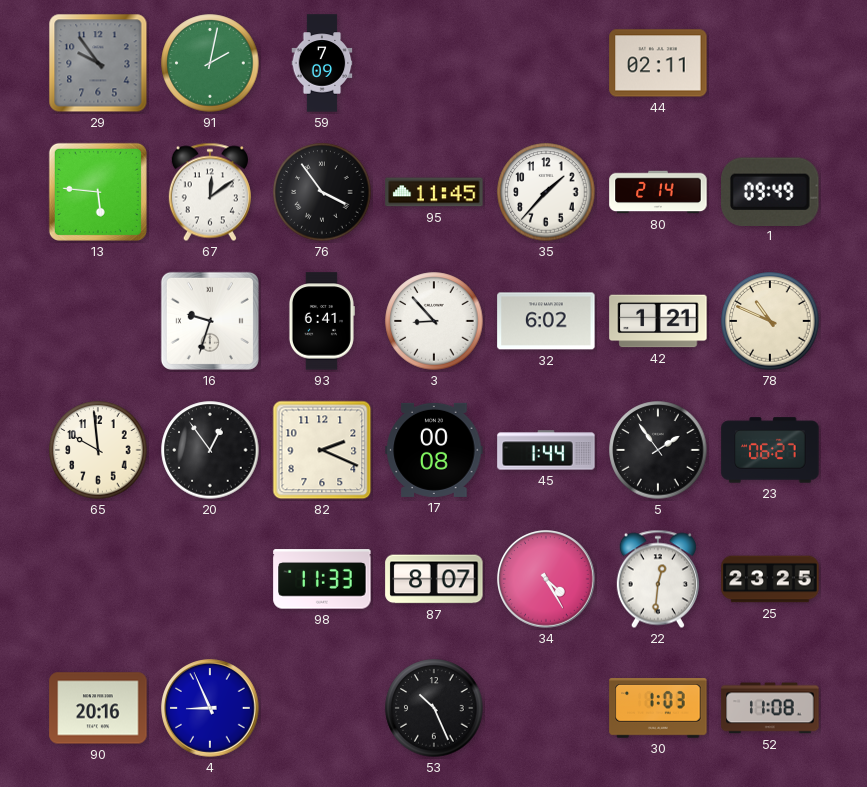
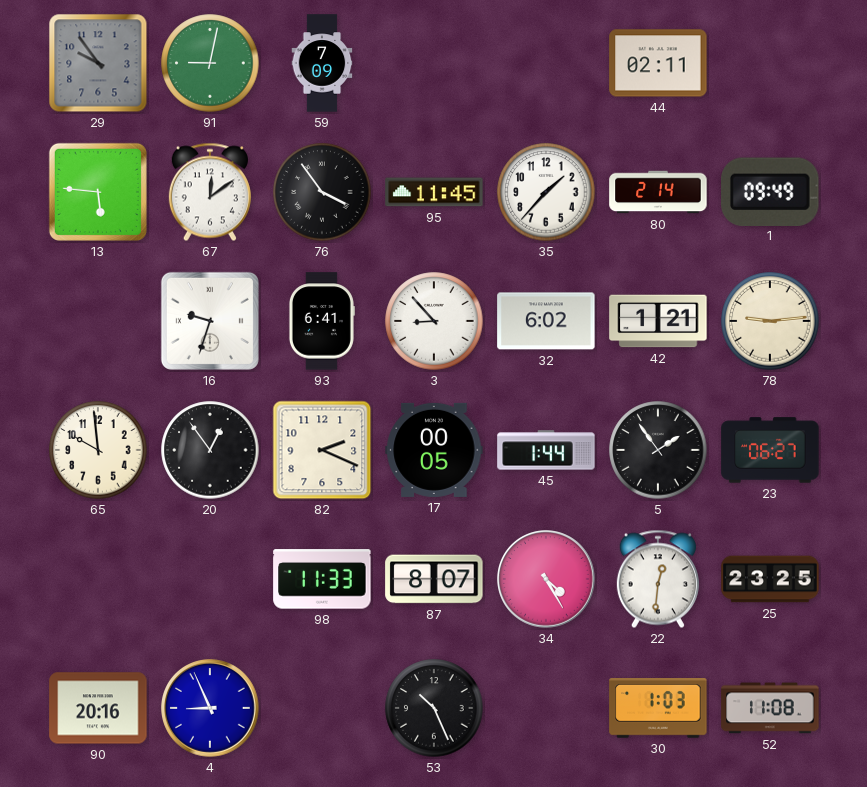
91: 2:02 -> 9:02
78: 10:49 -> 9:14
17: 00:08 -> 00:05
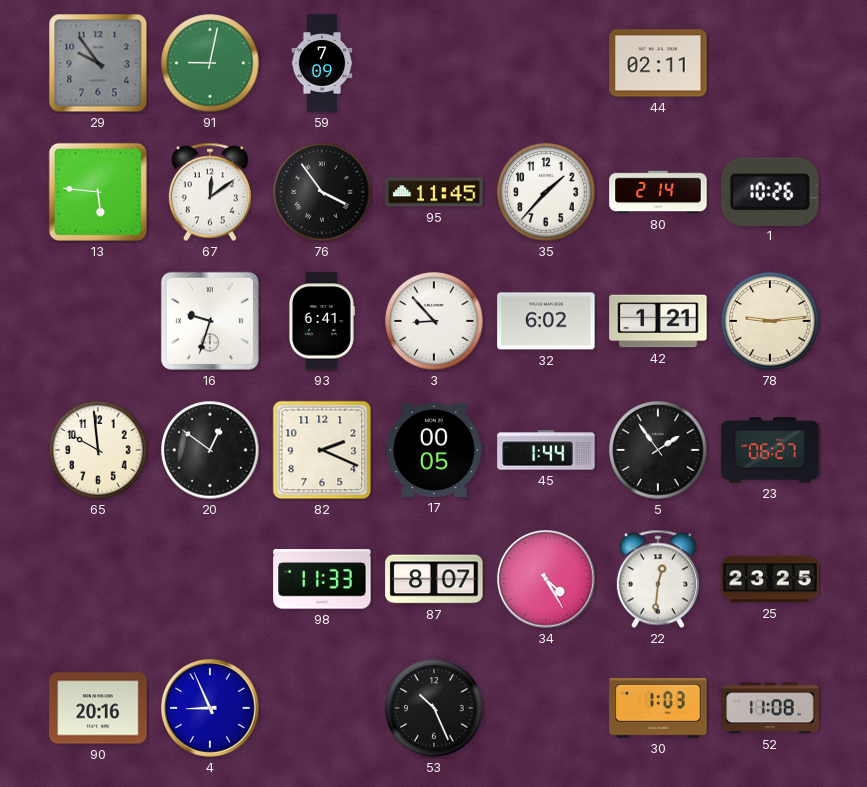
1: 09:49 -> 10:26
20: 12:54 -> 12:51
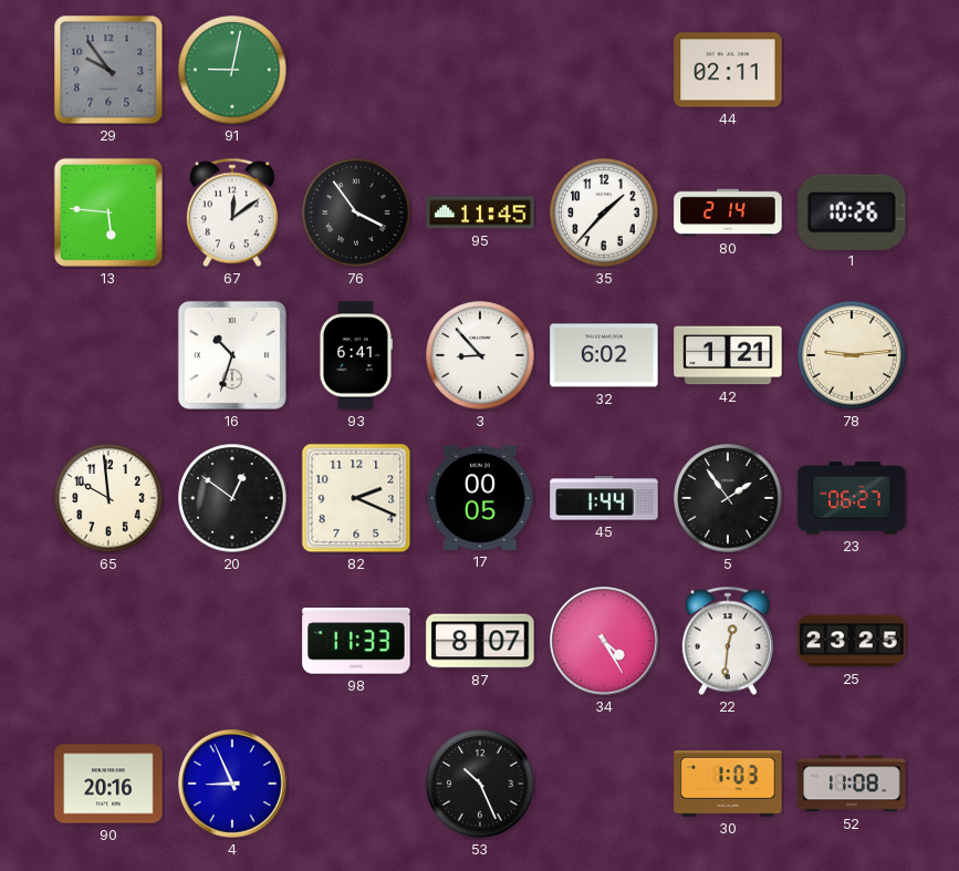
59: 7:09 -> none
16: 9:33 -> 10:33
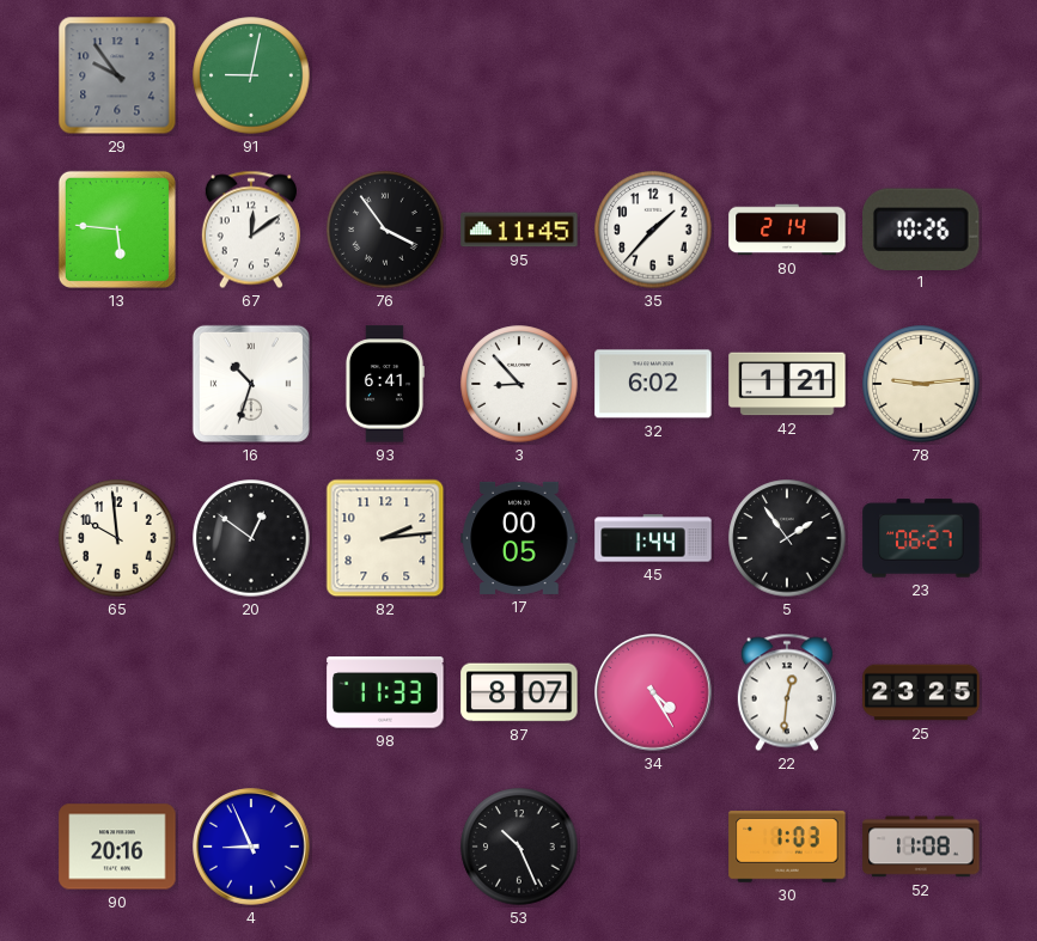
44: 02:11 -> none
82: 2:19 -> 2:14
